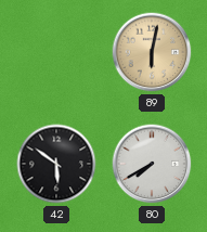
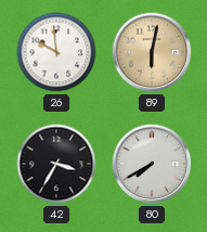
26: none -> 9:59
42: 5:51 -> 3:35
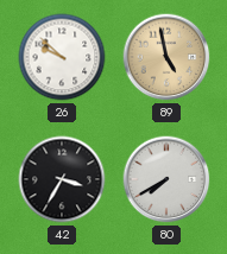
26: 9:59 -> 9:52
89: 6:02 -> 4:58
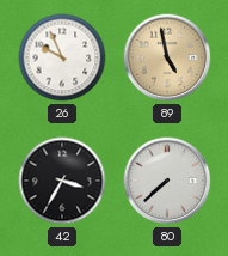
26: 9:52 -> 9:56
80: 7:40 -> 7:38
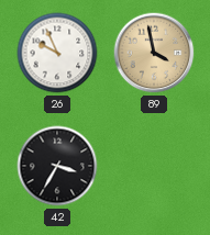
89: 4:58 -> 3:58
80: 7:38 -> none
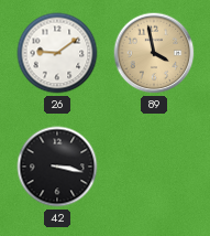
26: 9:56 -> 9:09
42: 3:35 -> 3:17
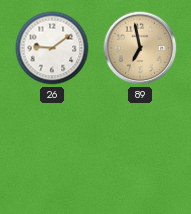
89: 3:58 -> 6:58
42: 3:17 -> none
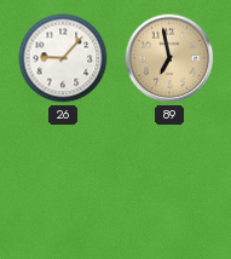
26: 9:09 -> 9:07
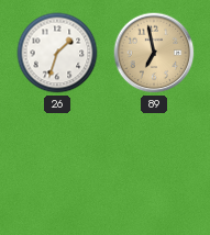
26: 9:07 -> 1:33
